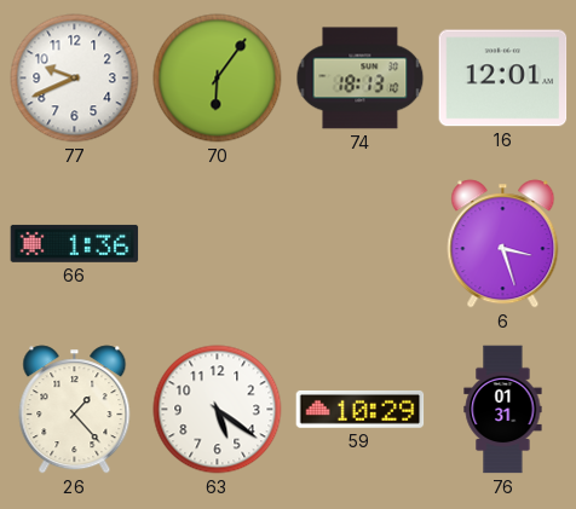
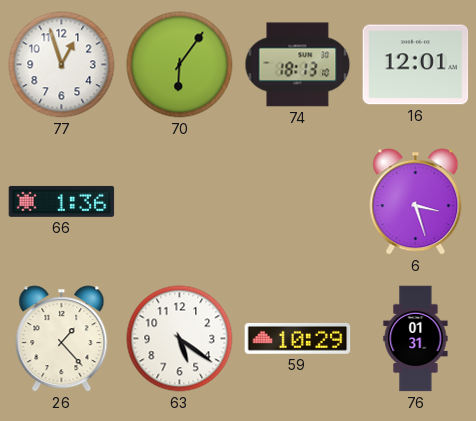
77: 9:41 -> 12:57
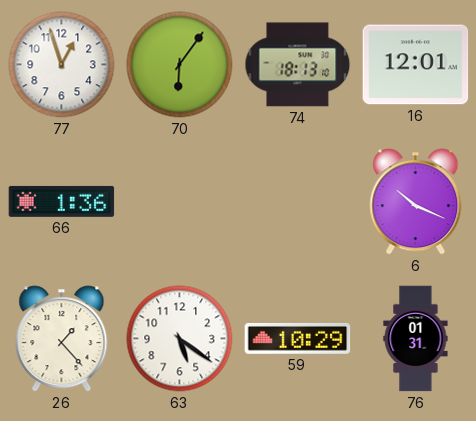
6: 3:27 -> 10:19
